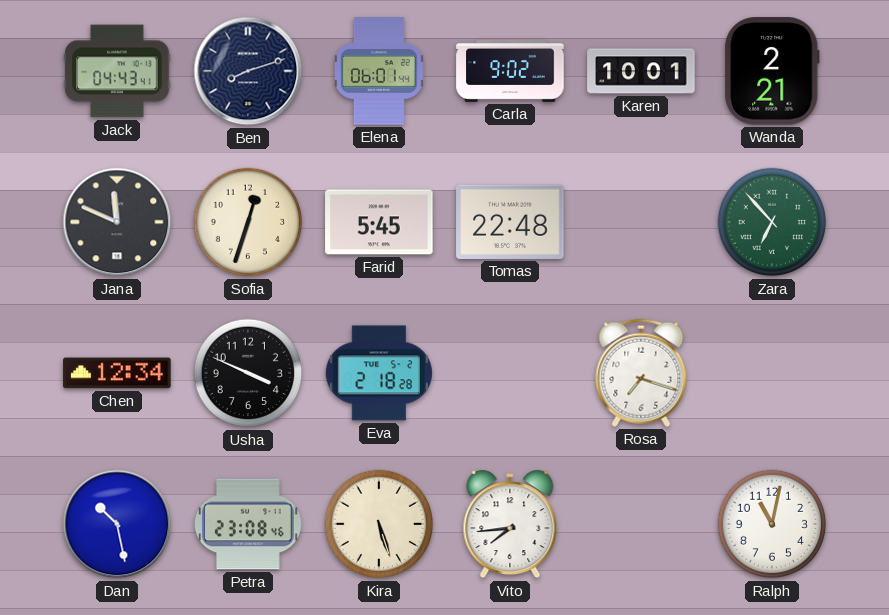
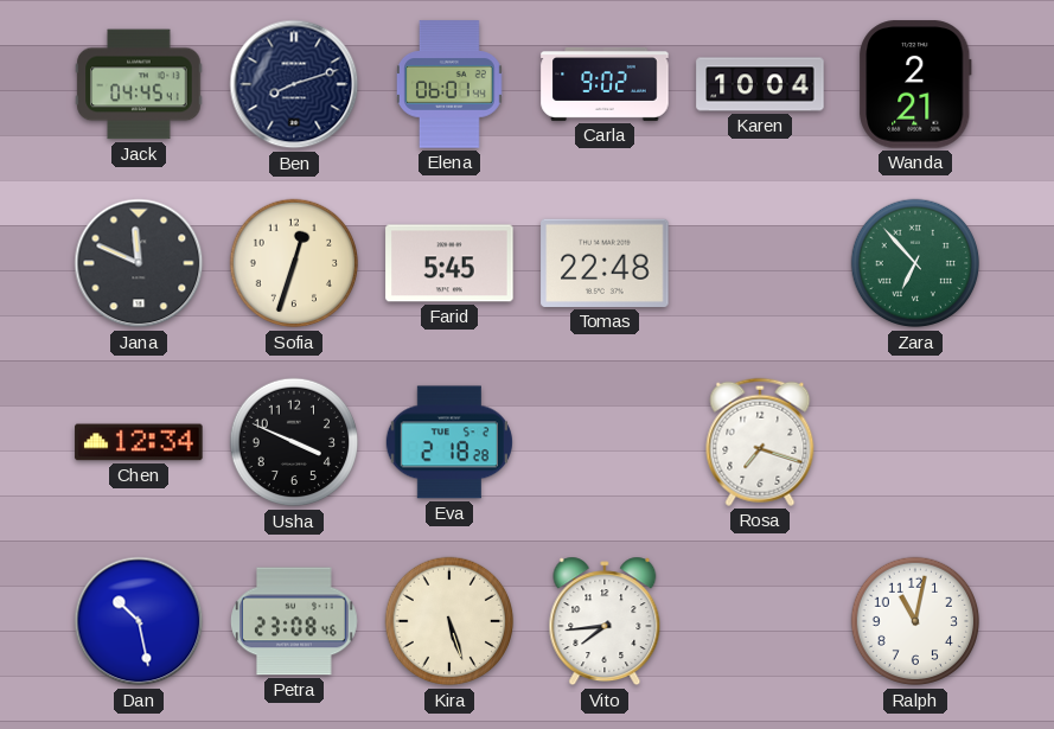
Jack: 04:43 -> 04:45
Karen: 10:01 -> 10:04
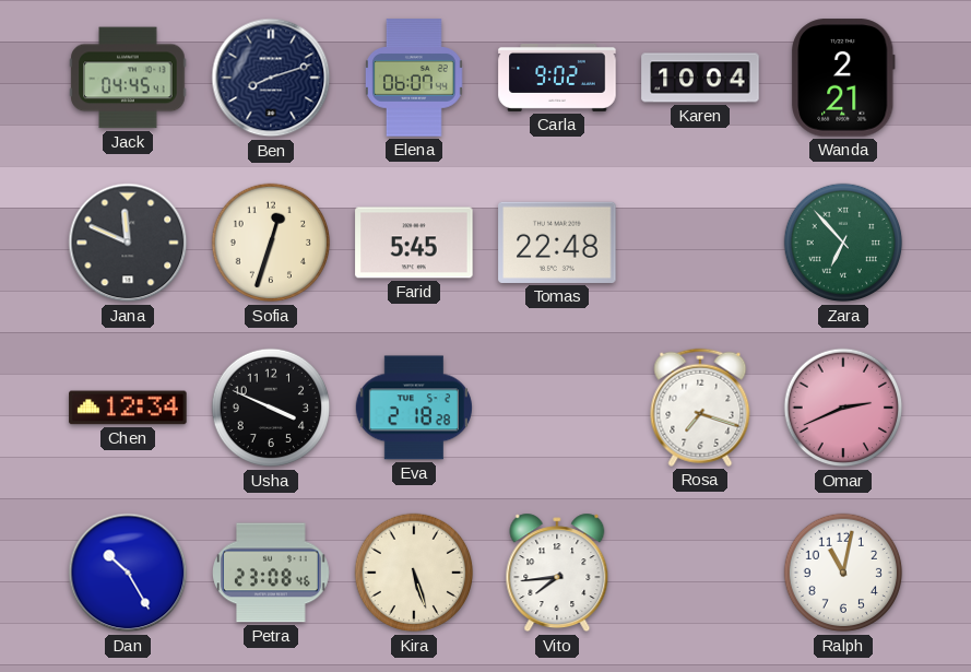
Elena: 06:01 -> 06:07
Omar: none -> 2:41
Dan: 10:28 -> 10:25
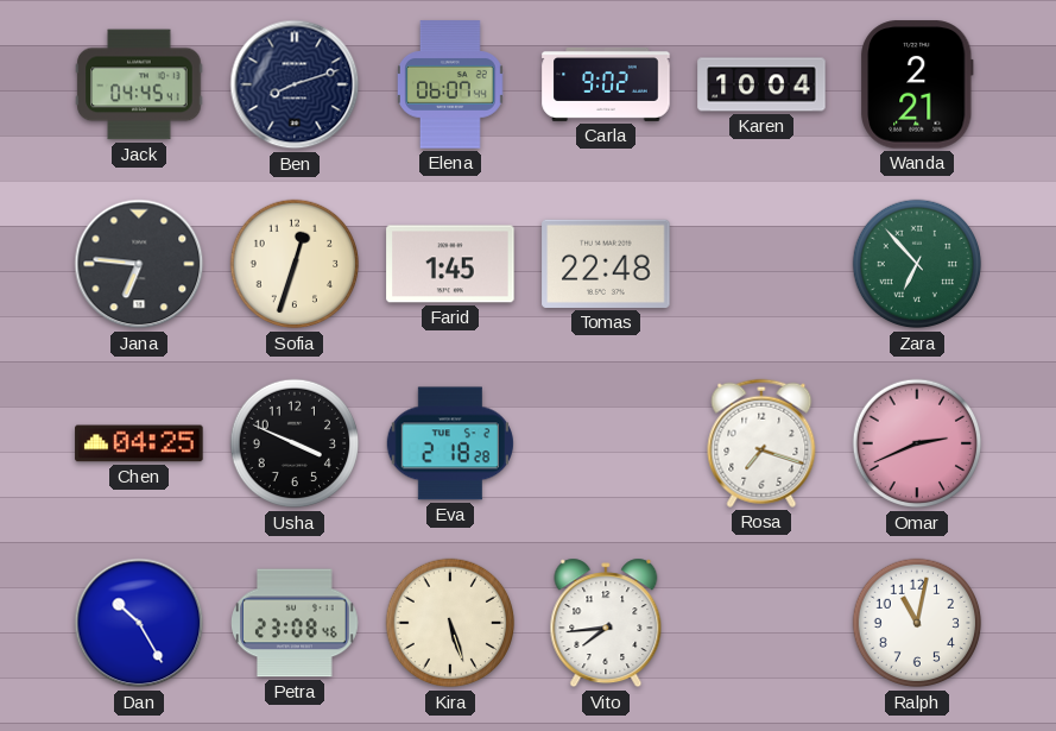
Jana: 11:49 -> 6:46
Farid: 5:45 -> 1:45
Chen: 12:34 -> 04:25
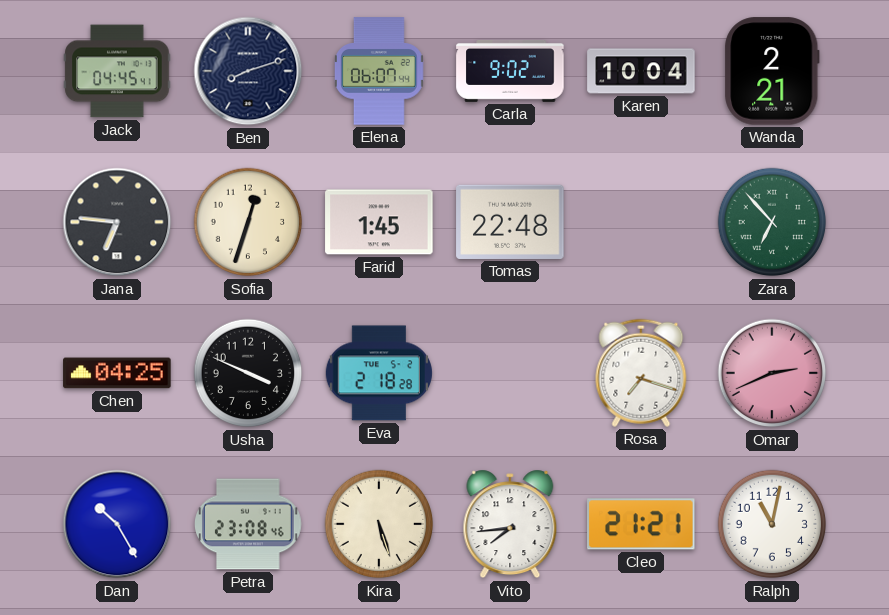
Cleo: none -> 21:21
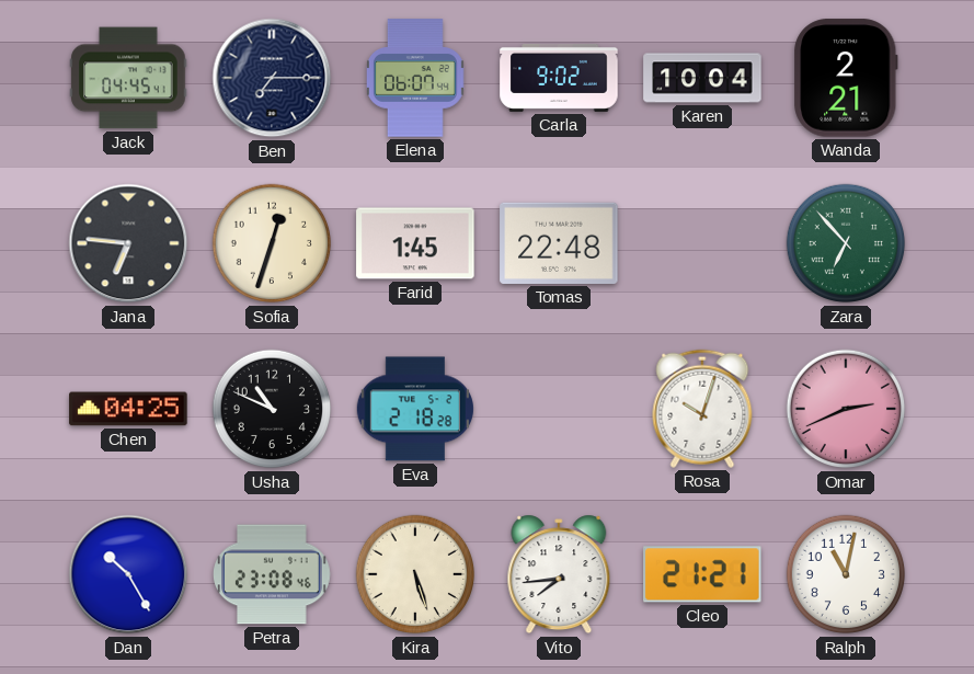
Ben: 8:12 -> 7:15
Usha: 3:49 -> 10:49
Rosa: 7:18 -> 10:03
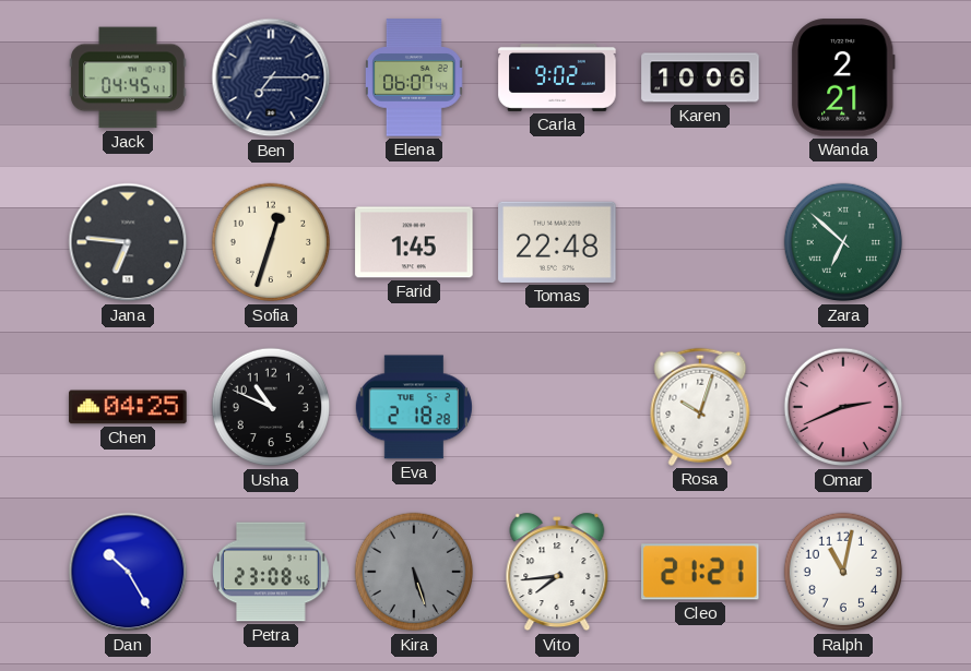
Karen: 10:04 -> 10:06
Zara: 6:53 -> 6:52
Kira dial: cream -> grey
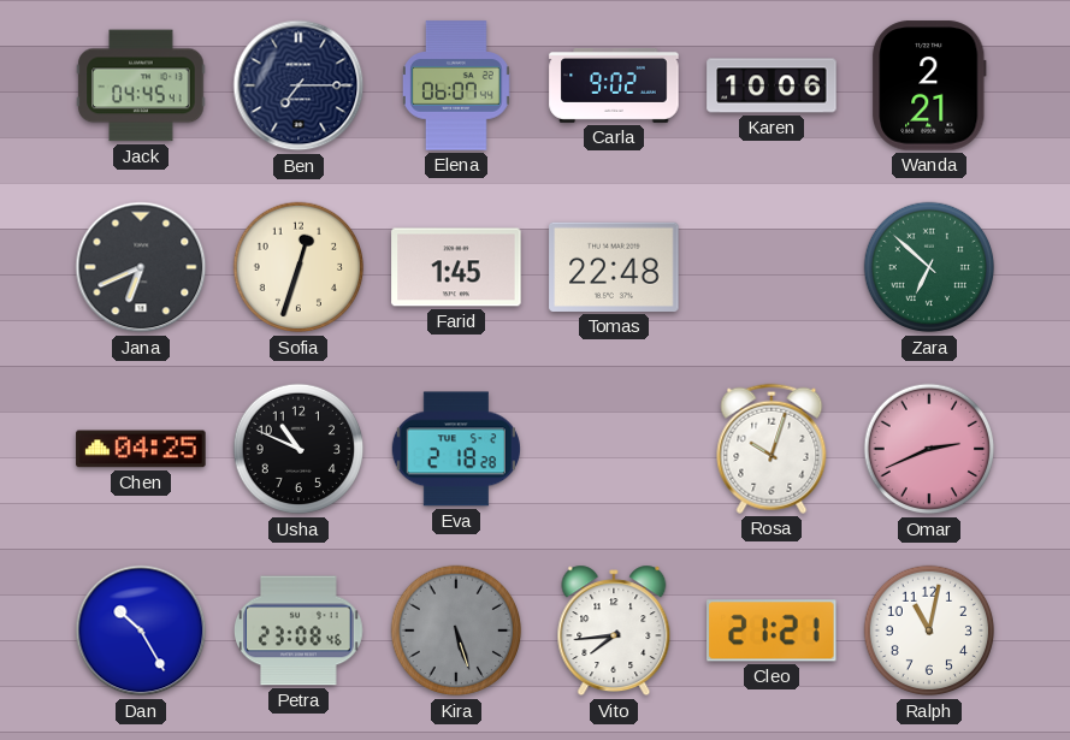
Jana: 6:46 -> 6:41
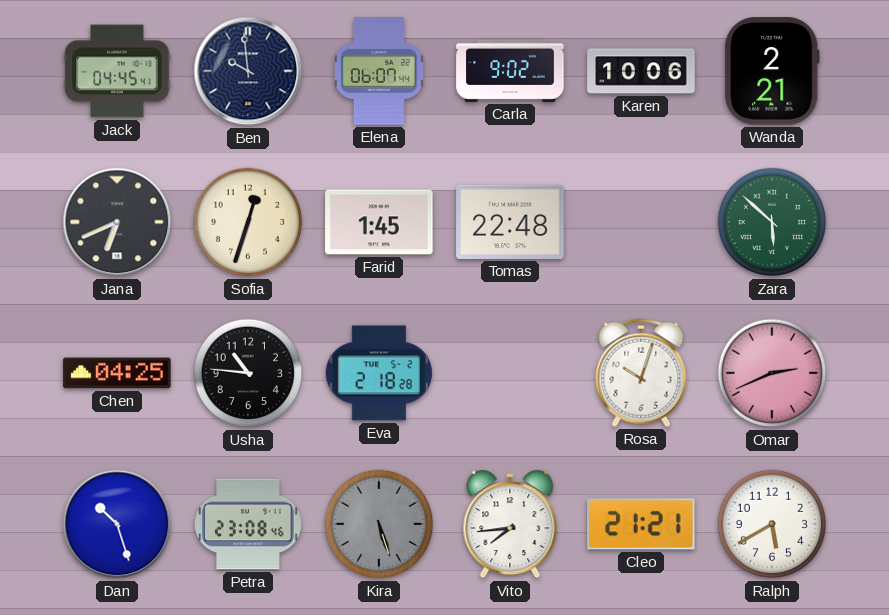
Ben: 7:15 -> 9:59
Zara: 6:52 -> 5:52
Usha: 10:49 -> 10:46
Dan: 10:25 -> 10:27
Ralph: 11:02 -> 5:40
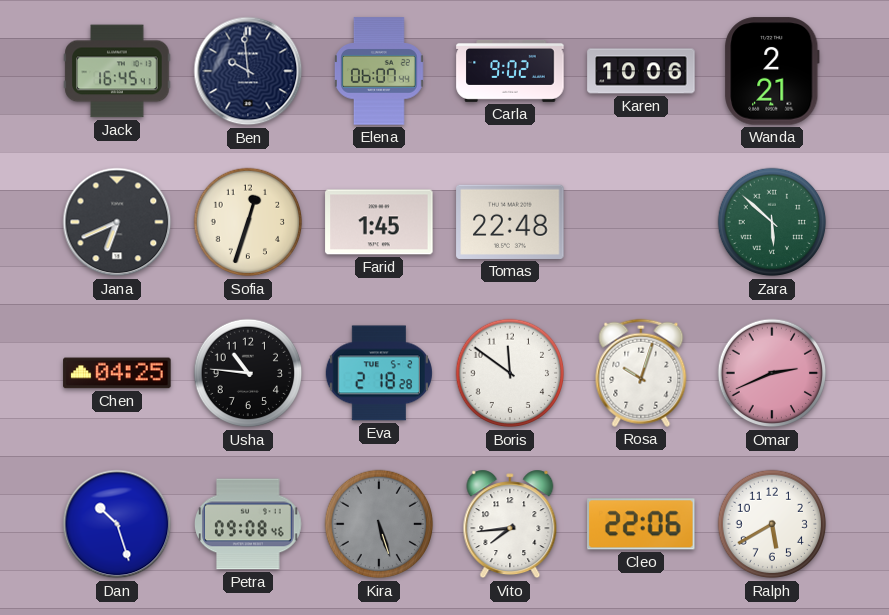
Jack: 04:45 -> 16:45
Boris: none -> 11:51
Petra: 23:08 -> 09:08
Cleo: 21:21 -> 22:06
